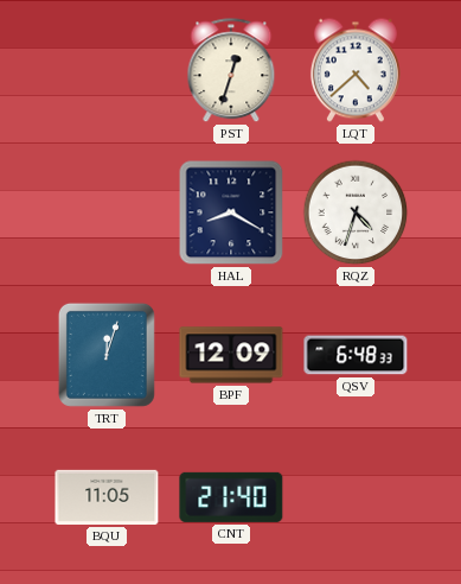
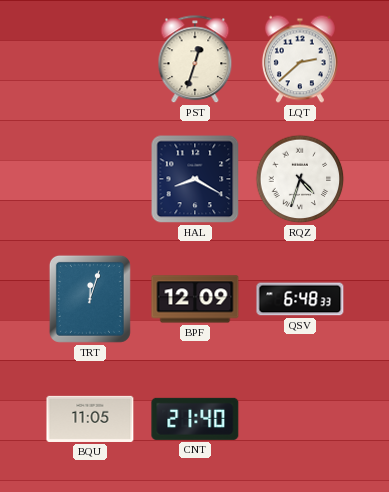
LQT: 4:38 -> 2:38
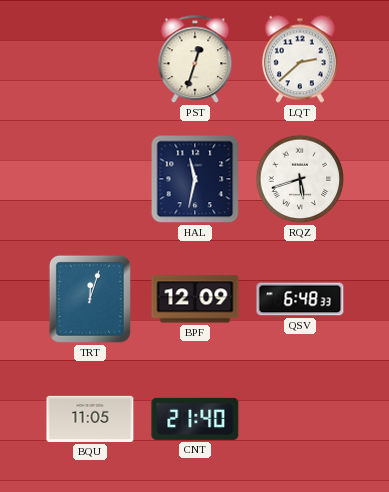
HAL: 8:20 -> 11:32
RQZ: 4:33 -> 5:42
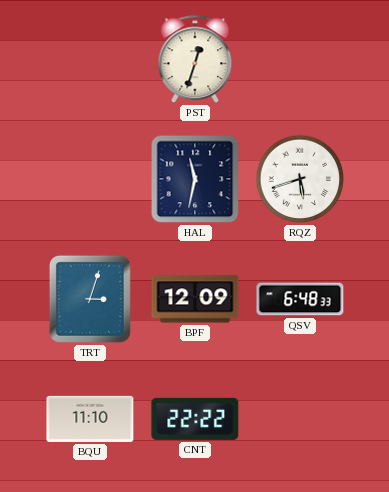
LQT: 2:38 -> none
TRT: 12:03 -> 3:03
BQU: 11:05 -> 11:10
CNT: 21:40 -> 22:22
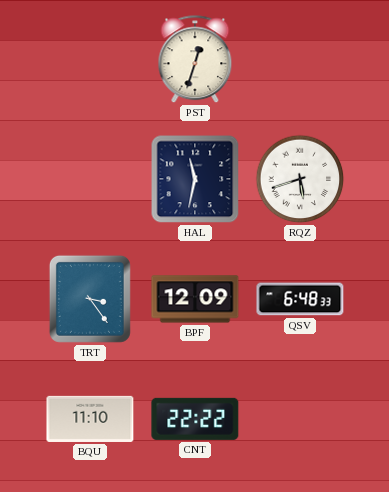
TRT: 3:03 -> 3:24
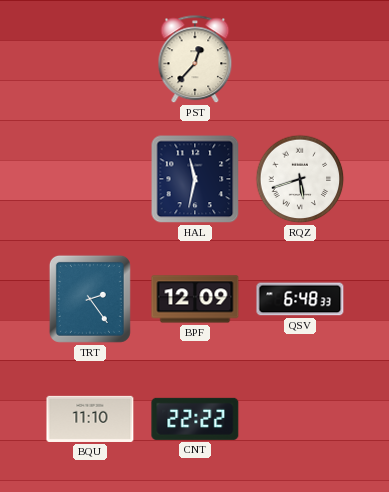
PST: 12:33 -> 12:37
TRT: 3:24 -> 2:24
